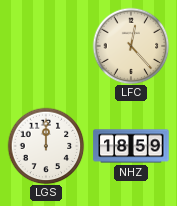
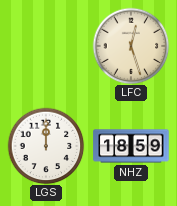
LFC: 12:23 -> 12:27
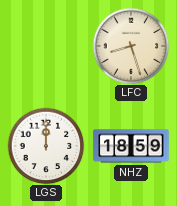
LFC: 12:27 -> 8:27
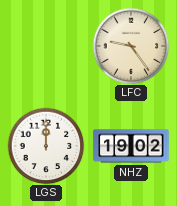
LFC: 8:27 -> 9:24
NHZ: 18:59 -> 19:02
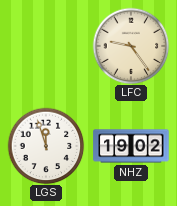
LGS: 12:00 -> 11:57
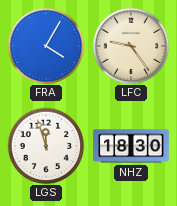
FRA: none -> 4:05
NHZ: 19:02 -> 18:30
